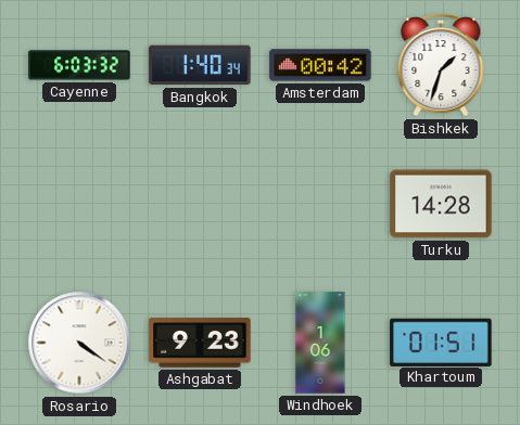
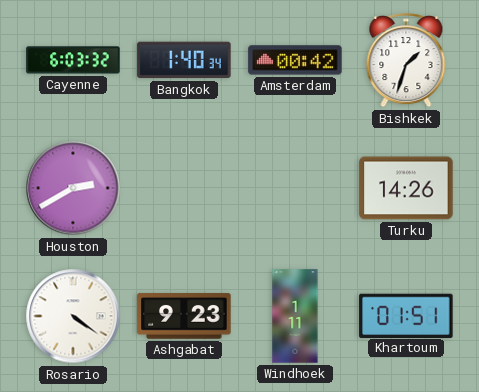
Houston: none -> 2:40
Turku: 14:28 -> 14:26
Windhoek: 1:06 -> 1:11
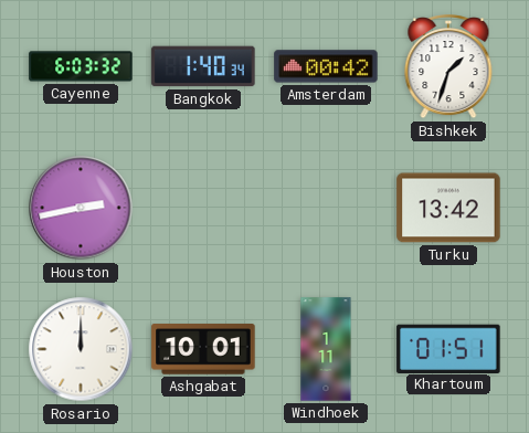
Houston: 2:40 -> 2:43
Turku: 14:26 -> 13:42
Rosario: 4:21 -> 12:00
Ashgabat: 9:23 -> 10:01
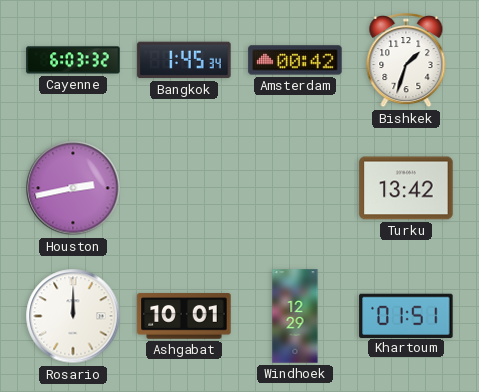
Bangkok: 1:40 -> 1:45
Windhoek: 1:11 -> 12:29
